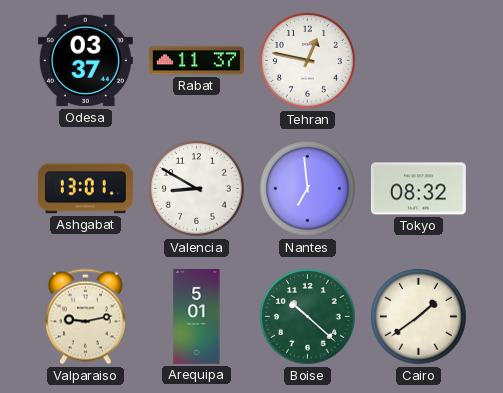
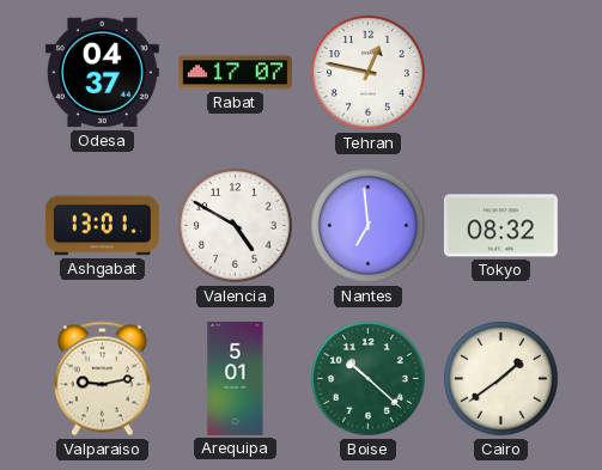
Odesa: 03:37 -> 04:37
Rabat: 11:37 -> 17:07
Valencia: 8:50 -> 4:50
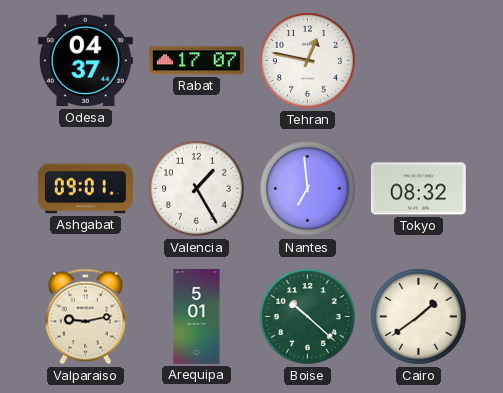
Ashgabat: 13:01 -> 09:01
Valencia: 4:50 -> 1:25
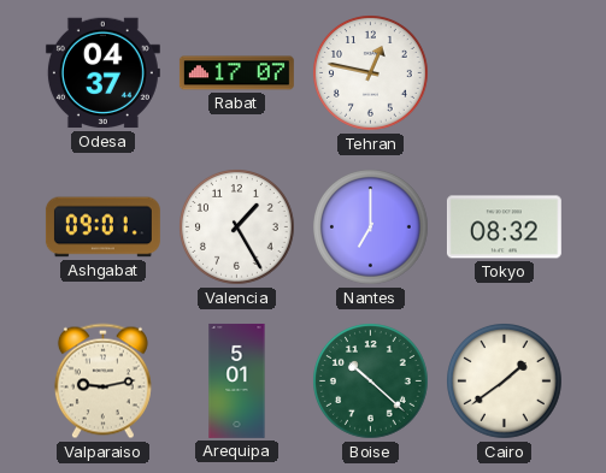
Nantes: 6:59 -> 7:00
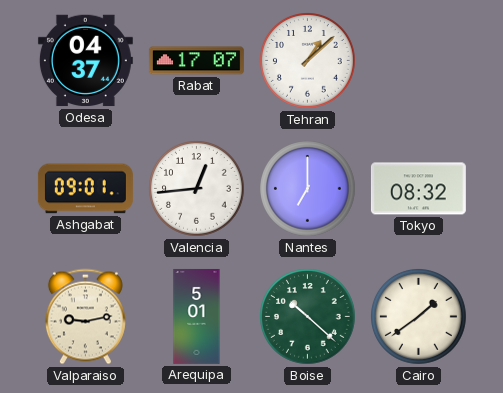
Tehran: 12:47 -> 1:08
Valencia: 1:25 -> 12:44
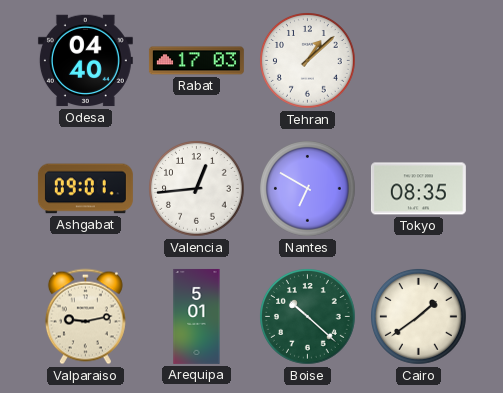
Odesa: 04:37 -> 04:40
Rabat: 17:07 -> 17:03
Nantes: 7:00 -> 6:50
Tokyo: 08:32 -> 08:35
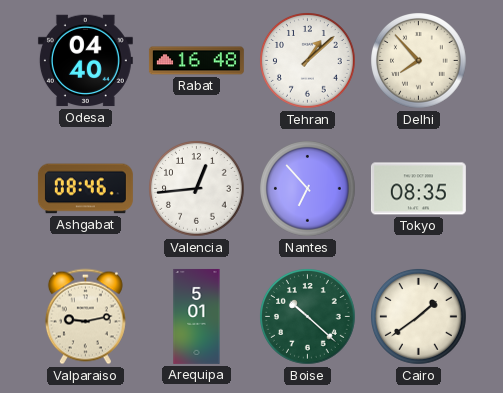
Rabat: 17:03 -> 16:48
Delhi: none -> 7:53
Ashgabat: 09:01 -> 08:46
Nantes: 6:50 -> 6:53
